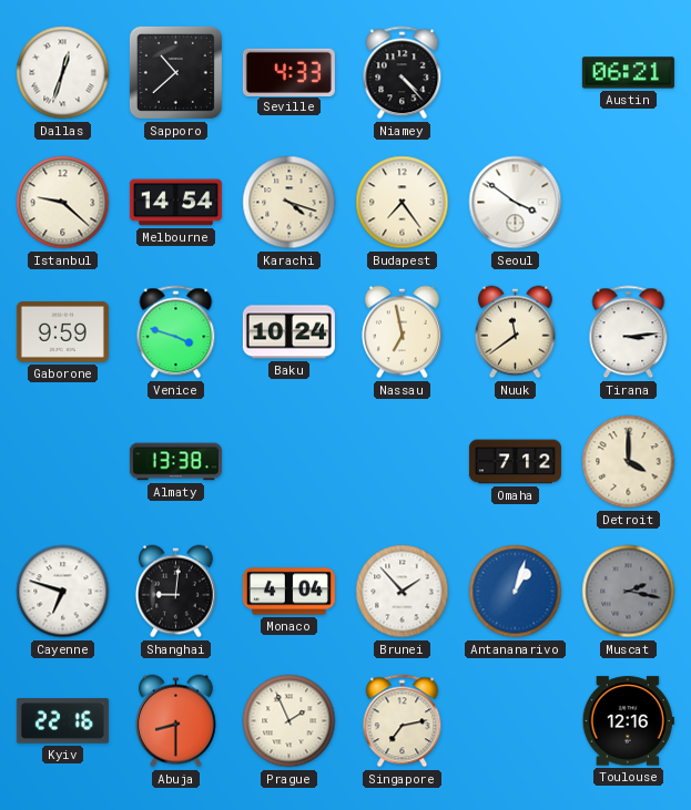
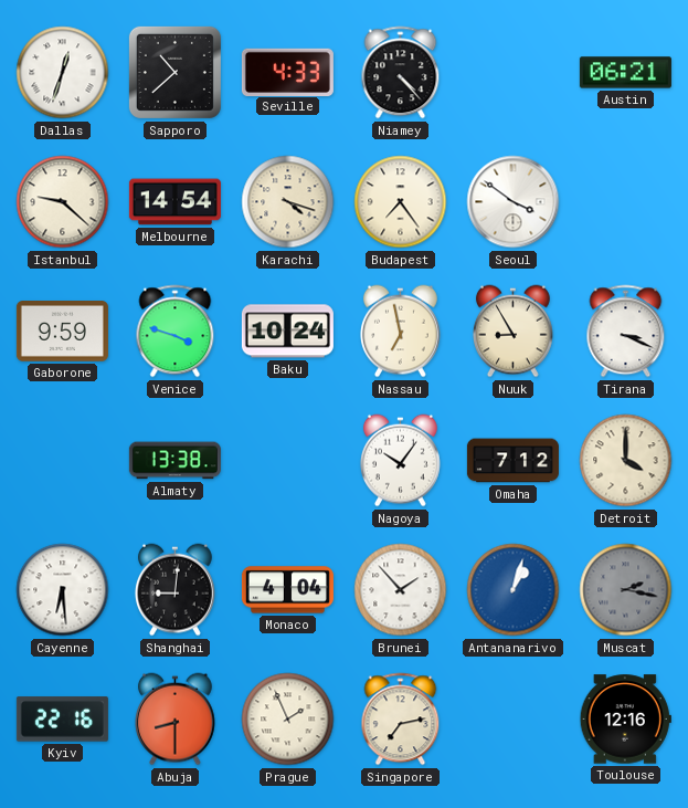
Nuuk: 11:39 -> 8:55
Tirana: 3:14 -> 3:19
Nagoya: none -> 10:06
Cayenne: 6:48 -> 6:29
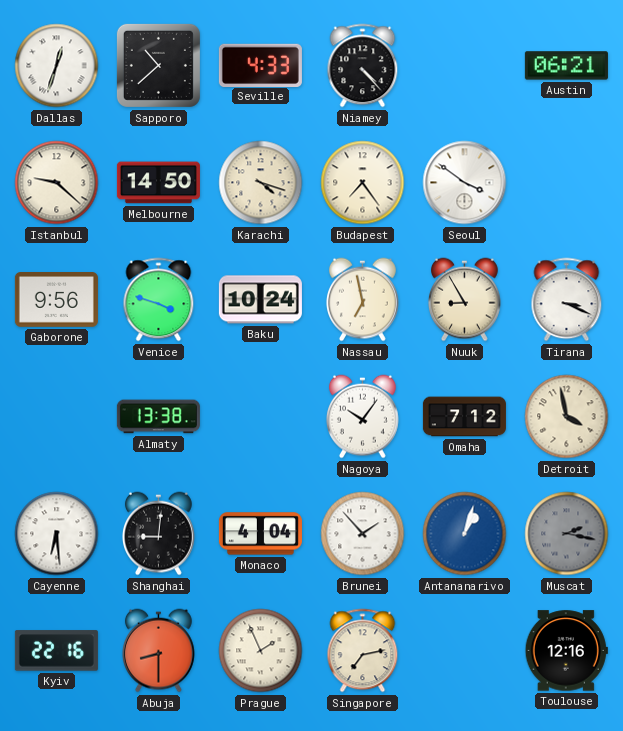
Melbourne: 14:54 -> 14:50
Gaborone: 9:59 -> 9:56
Detroit: 4:00 -> 3:58
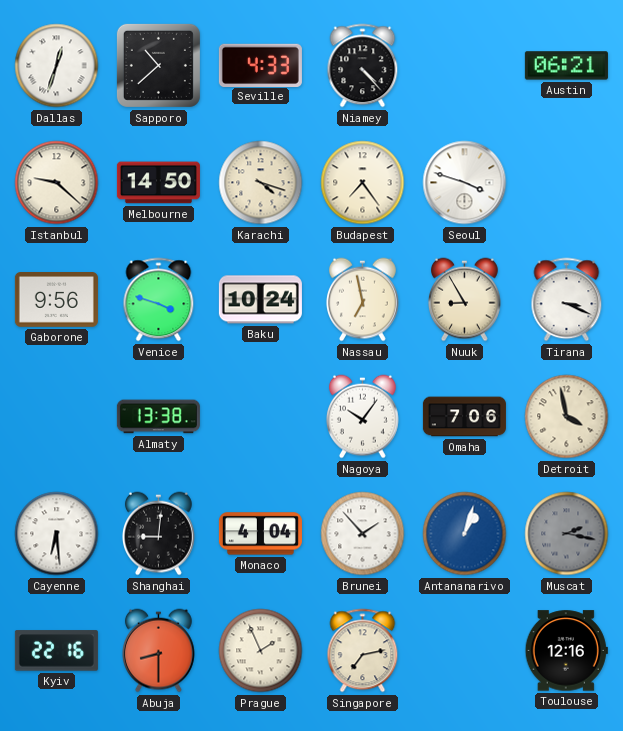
Seoul: 3:51 -> 3:48
Omaha: 7:12 -> 7:06
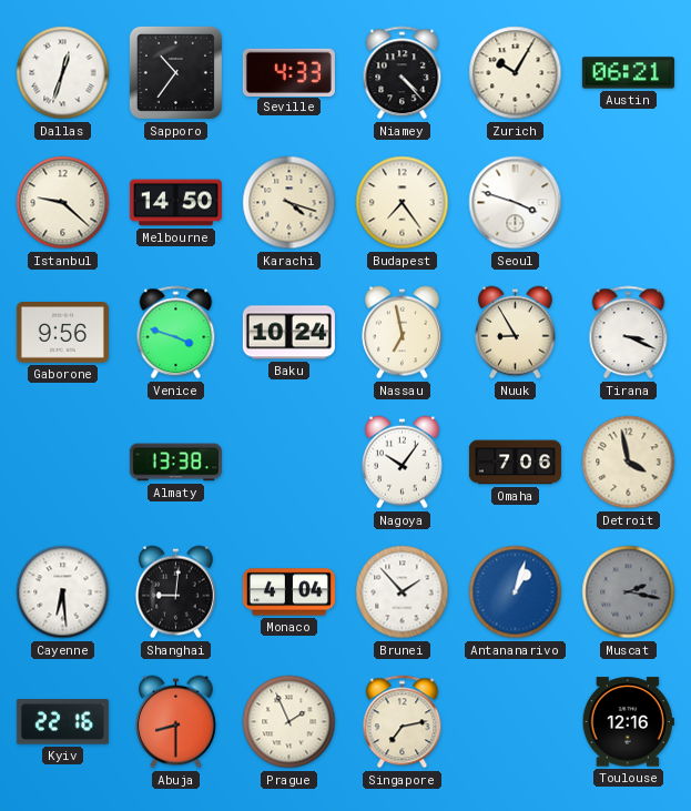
Sapporo: 10:38 -> 10:36
Zurich: none -> 10:05
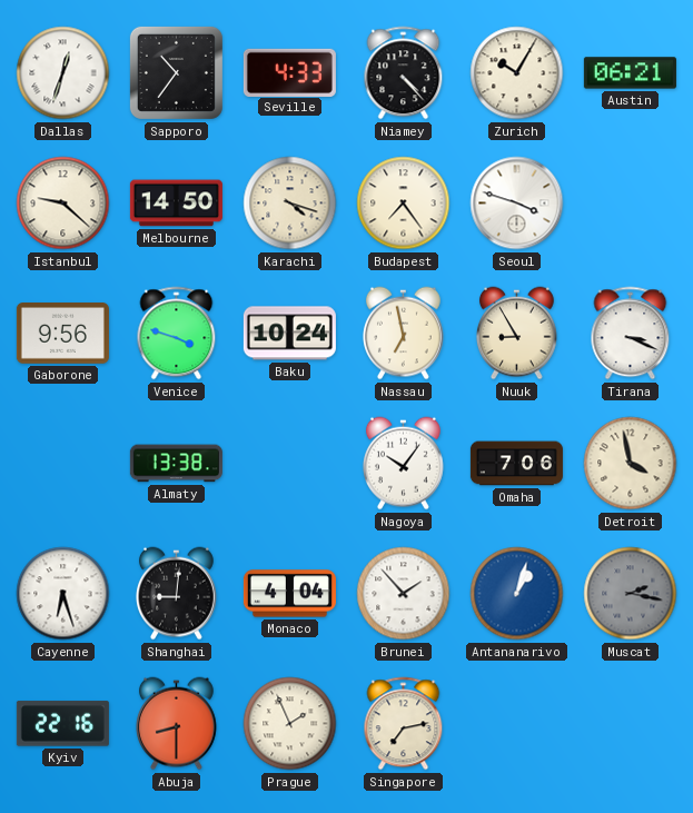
Cayenne: 6:29 -> 6:27
Toulouse: 12:16 -> none
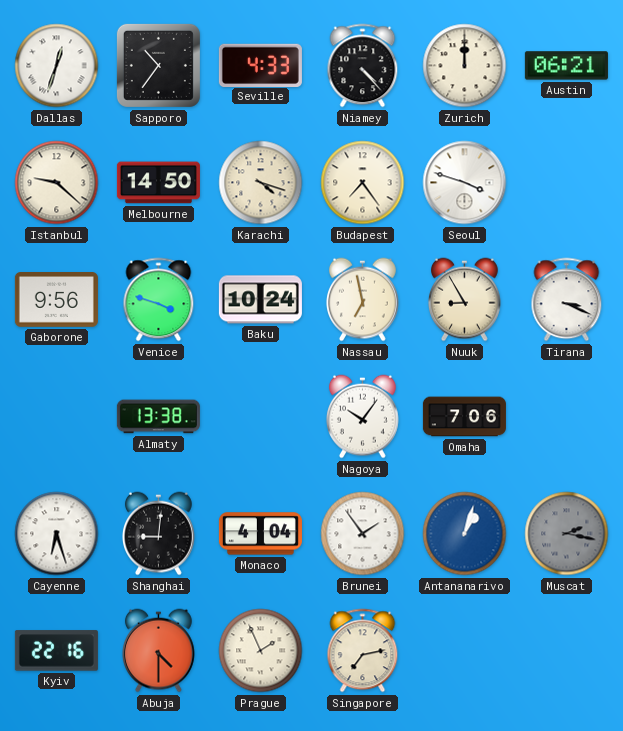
Zurich: 10:05 -> 12:00
Detroit: 3:58 -> none
Brunei: 1:53 -> 1:54
Abuja: 8:30 -> 4:30
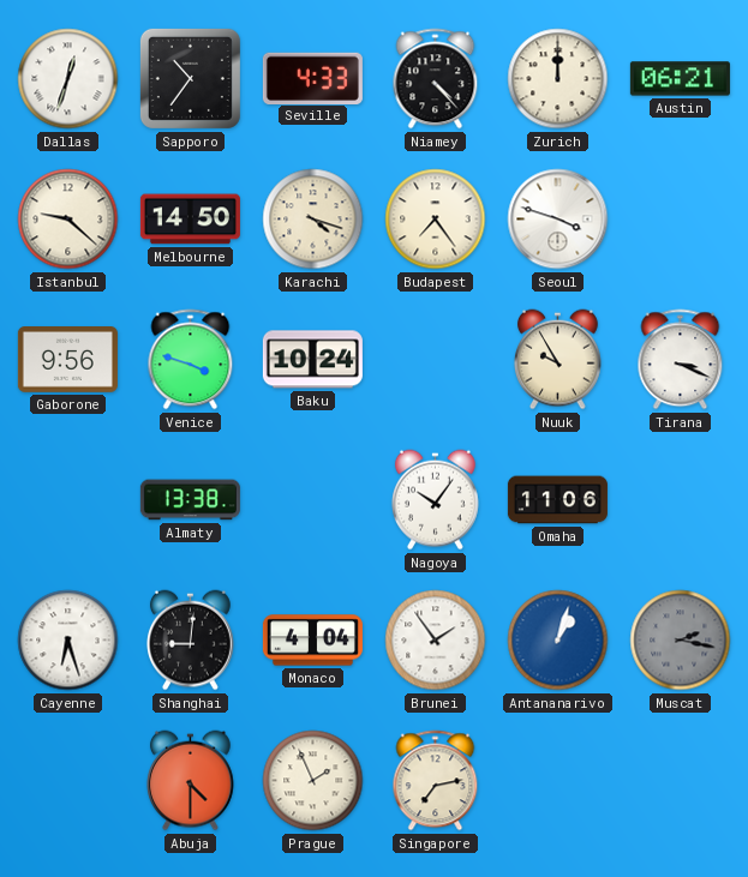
Nassau: 6:58 -> none
Nuuk: 8:55 -> 9:55
Omaha: 7:06 -> 11:06
Kyiv: 22:16 -> none
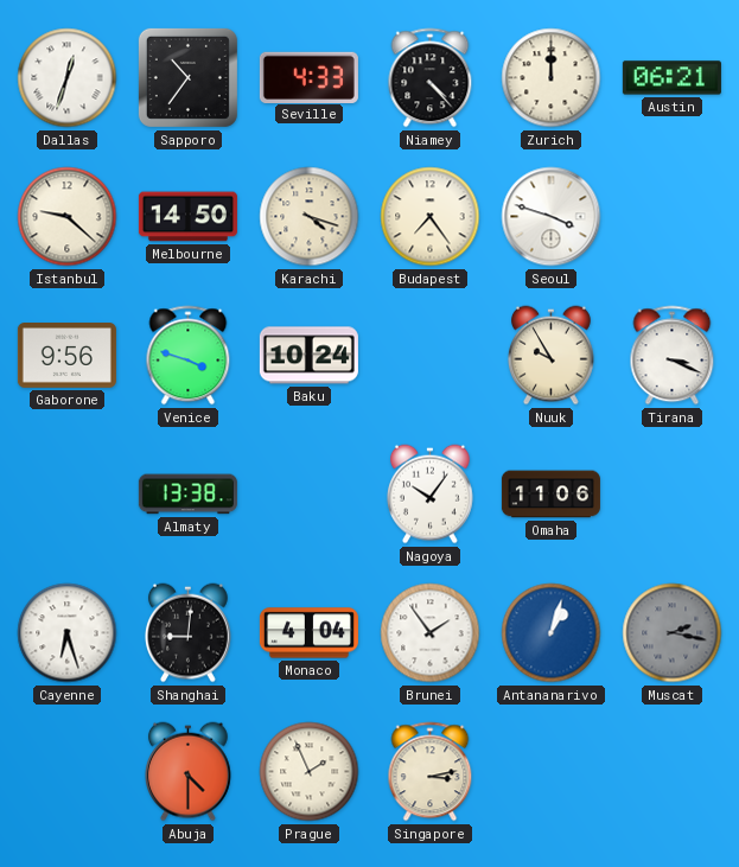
Singapore: 7:13 -> 3:13
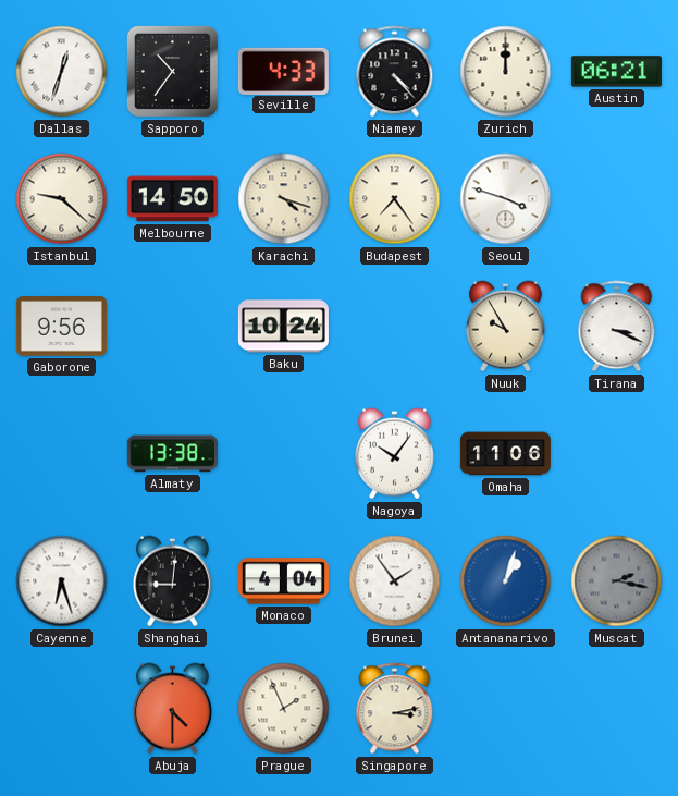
Venice: 3:48 -> none
